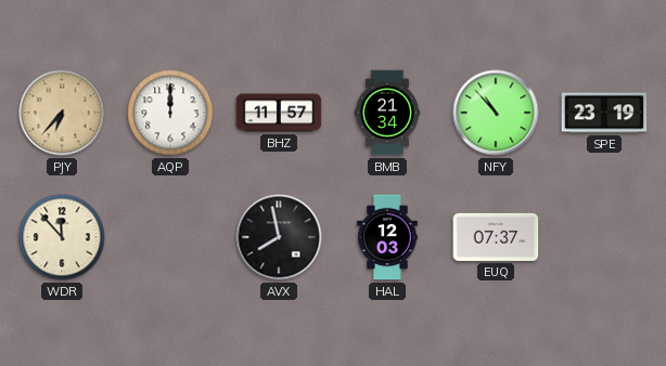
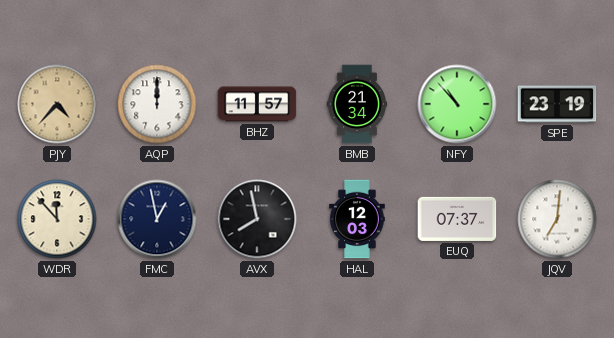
PJY: 6:37 -> 4:37
FMC: none -> 12:58
JQV: none -> 7:01
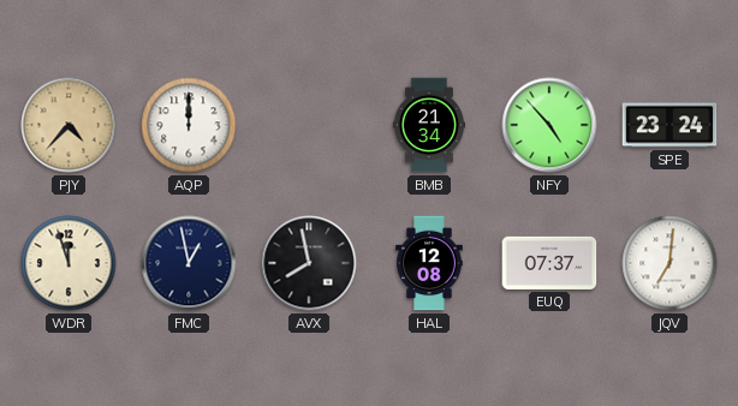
BHZ: 11:57 -> none
NFY: 10:53 -> 4:53
SPE: 23:19 -> 23:24
WDR: 11:53 -> 11:57
HAL: 12:03 -> 12:08
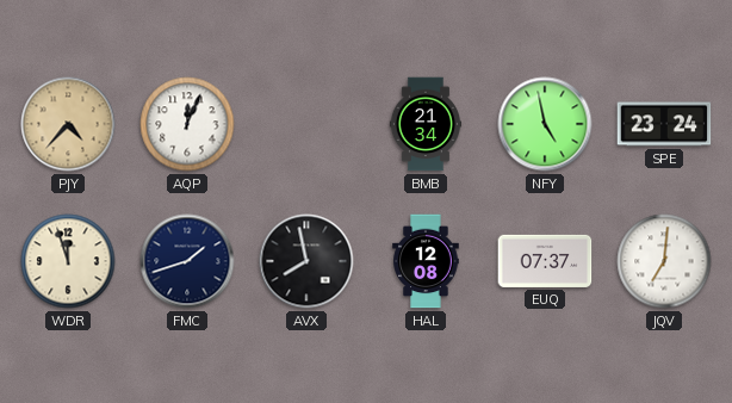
AQP: 12:00 -> 12:04
NFY: 4:53 -> 4:58
FMC: 12:58 -> 1:42
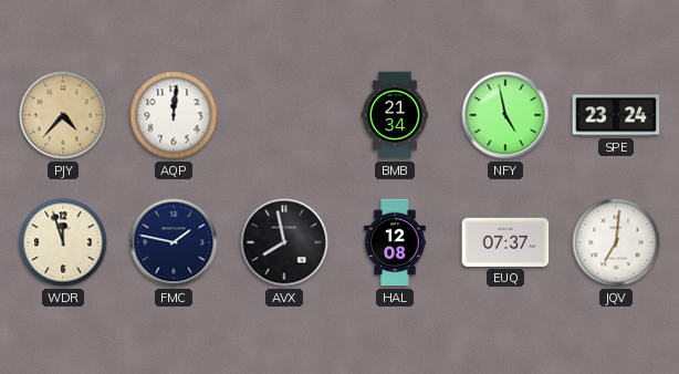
AQP: 12:04 -> 12:01
FMC: 1:42 -> 1:47
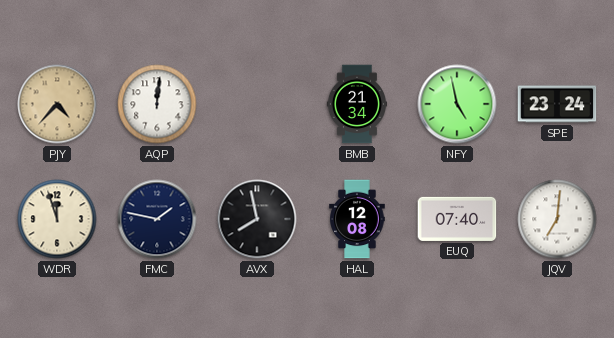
EUQ: 07:37 -> 07:40
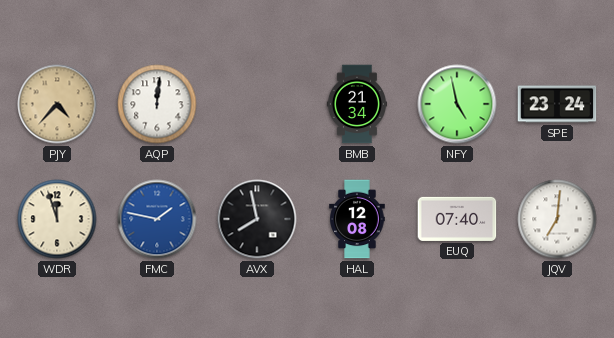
FMC dial: navy -> blue
